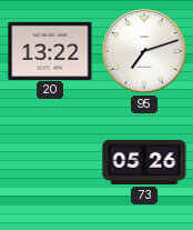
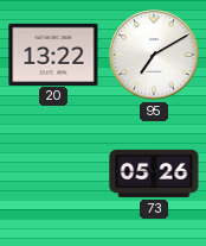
95: 7:12 -> 7:10
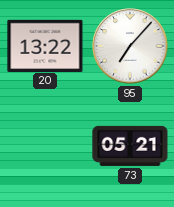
95: 7:10 -> 7:07
73: 05:26 -> 05:21
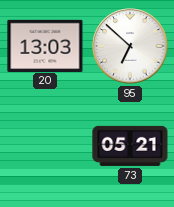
20: 13:22 -> 13:03
95: 7:07 -> 6:52
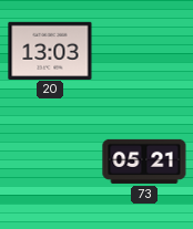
95: 6:52 -> none
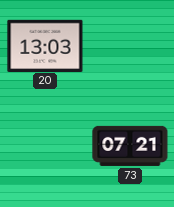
73: 05:21 -> 07:21
